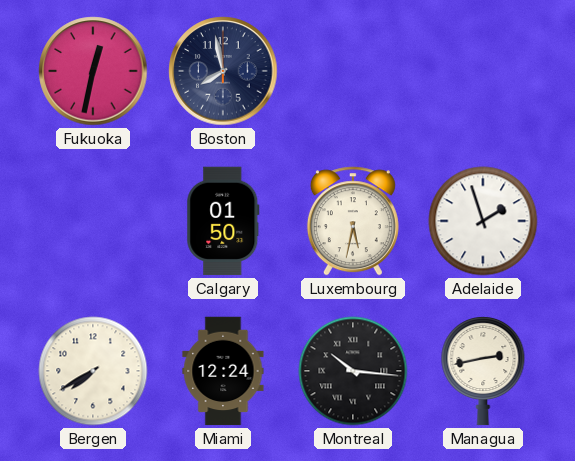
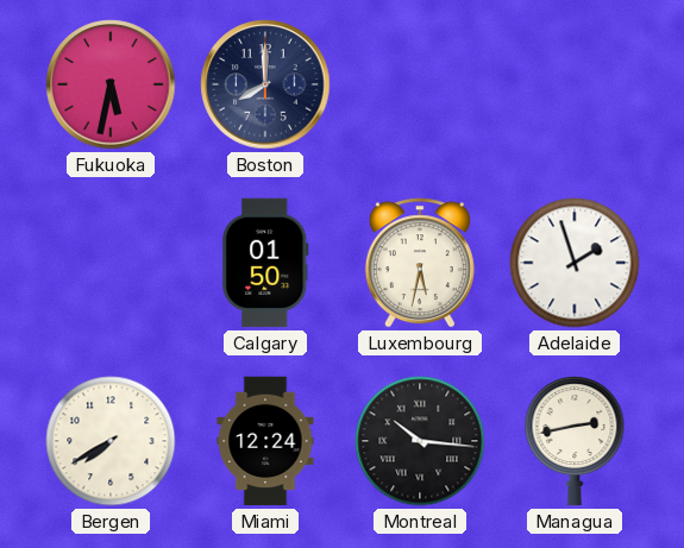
Fukuoka: 12:32 -> 5:32
Boston: 7:58 -> 8:00
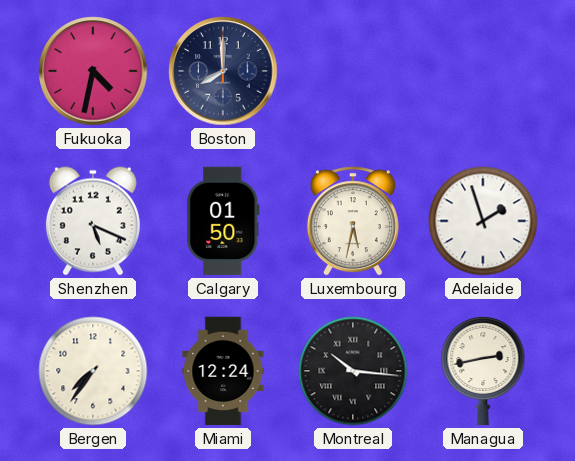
Fukuoka: 5:32 -> 4:32
Shenzhen: none -> 5:19
Bergen: 7:40 -> 7:36
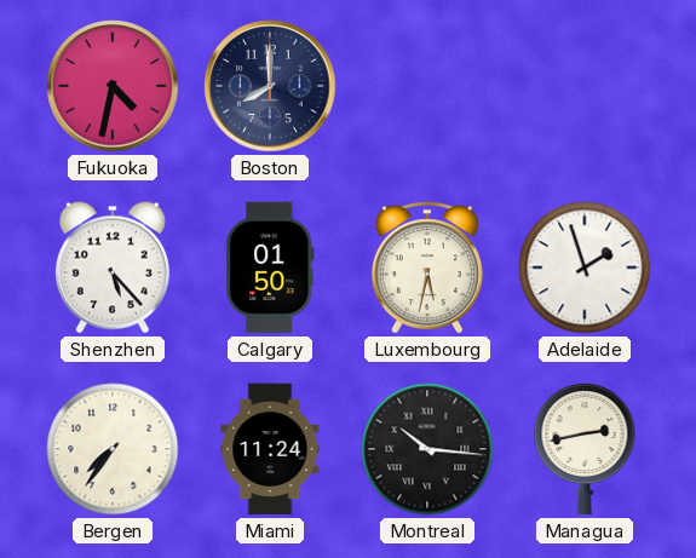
Shenzhen: 5:19 -> 5:23
Miami: 12:24 -> 11:24
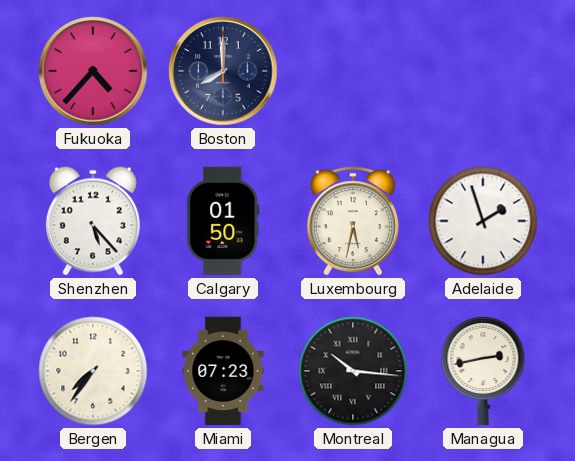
Fukuoka: 4:32 -> 4:37
Miami: 11:24 -> 07:23
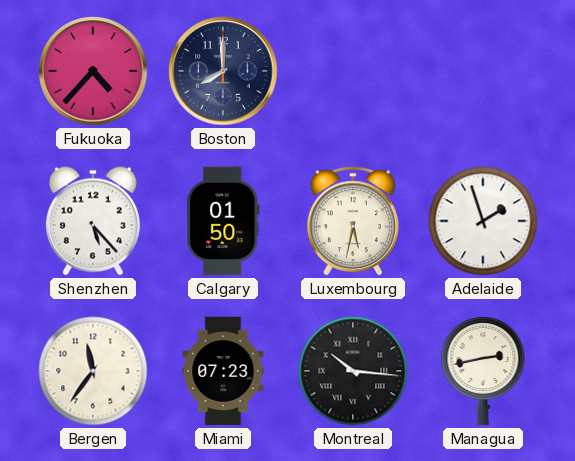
Bergen: 7:36 -> 11:36
